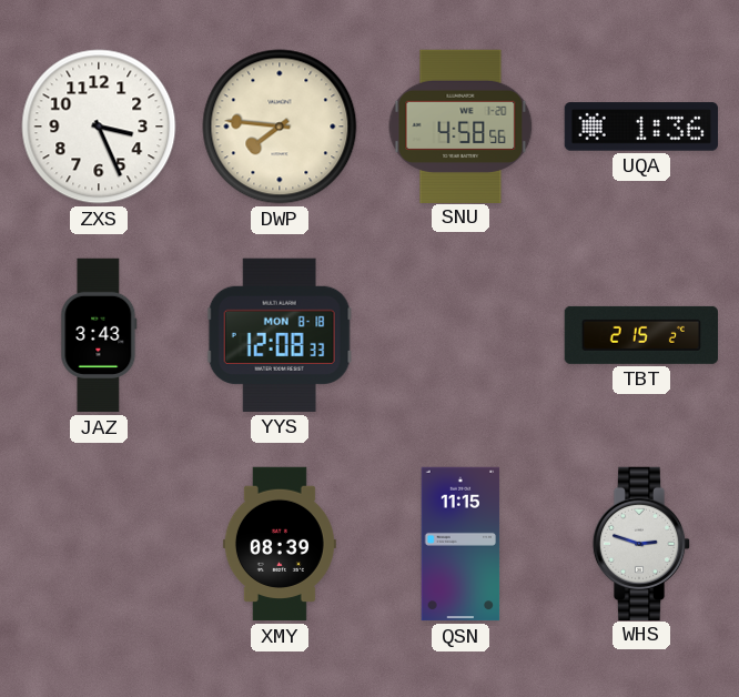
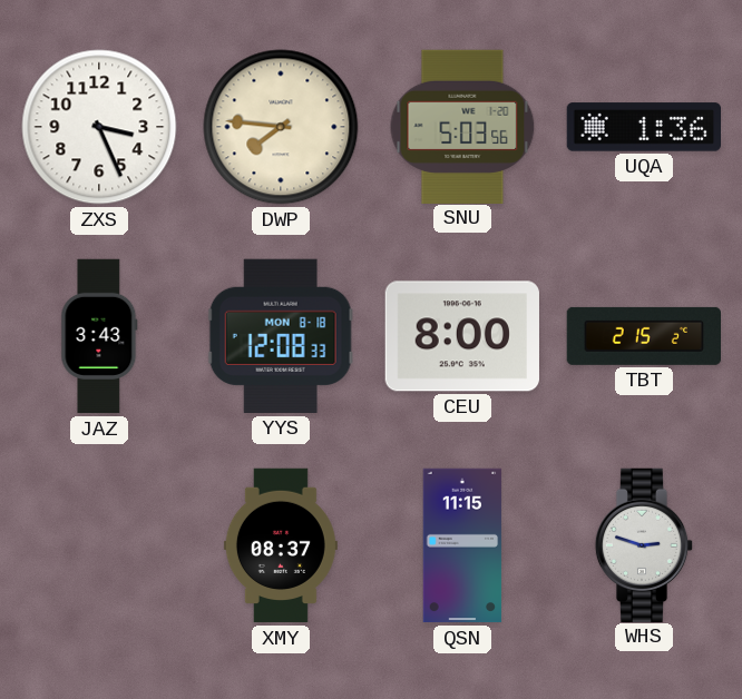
SNU: 4:58 -> 5:03
CEU: none -> 8:00
XMY: 08:39 -> 08:37
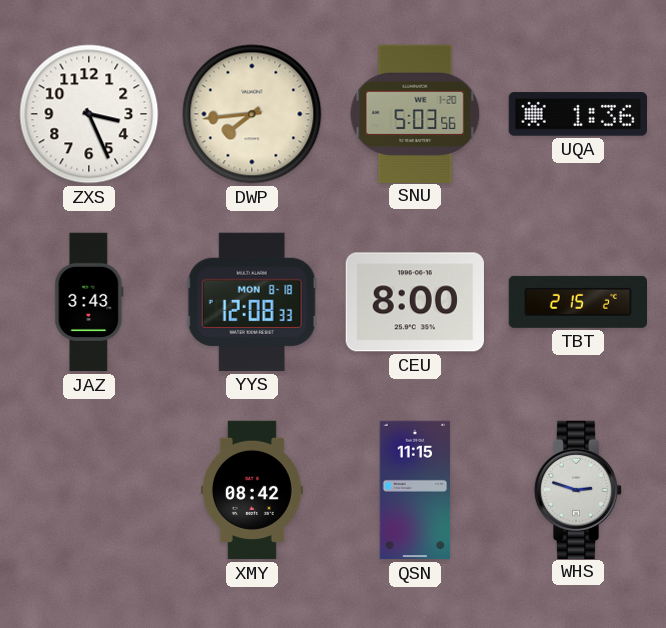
DWP: 7:46 -> 7:44
XMY: 08:37 -> 08:42
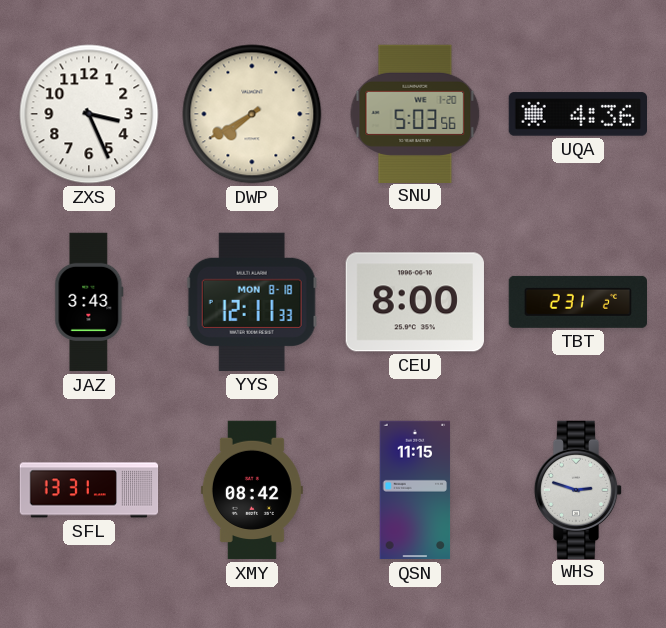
DWP: 7:44 -> 7:40
UQA: 1:36 -> 4:36
YYS: 12:08 -> 12:11
TBT: 2:15 -> 2:31
SFL: none -> 13:31
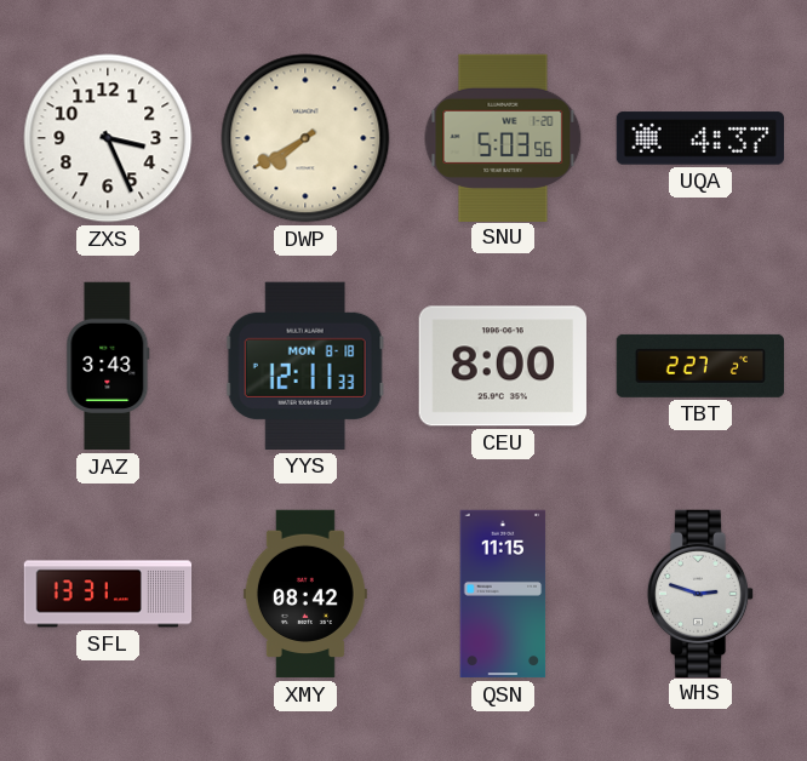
UQA: 4:36 -> 4:37
TBT: 2:31 -> 2:27
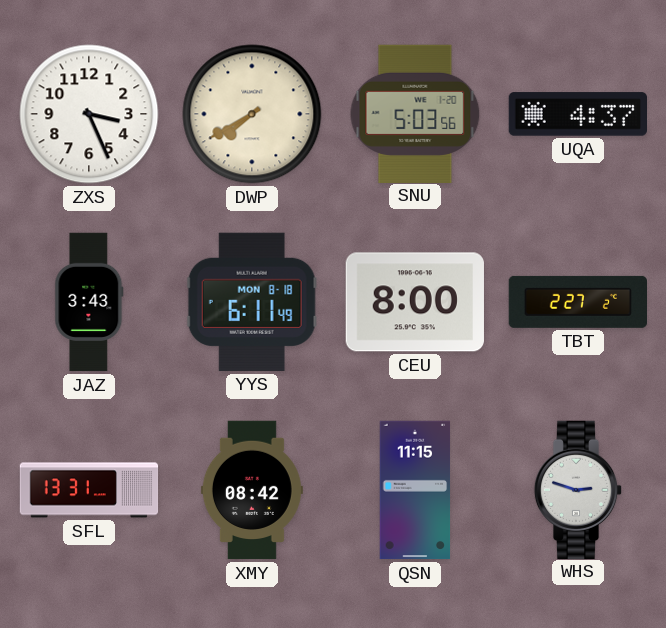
YYS: 12:11 -> 6:11
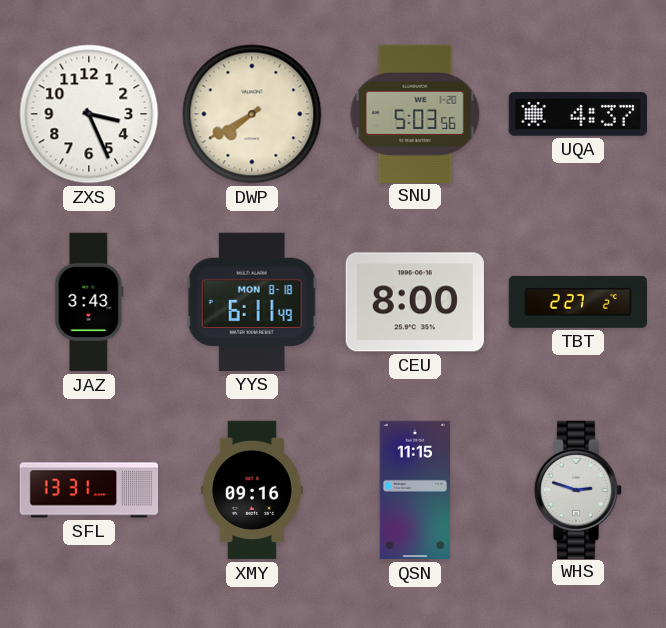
XMY: 08:42 -> 09:16
